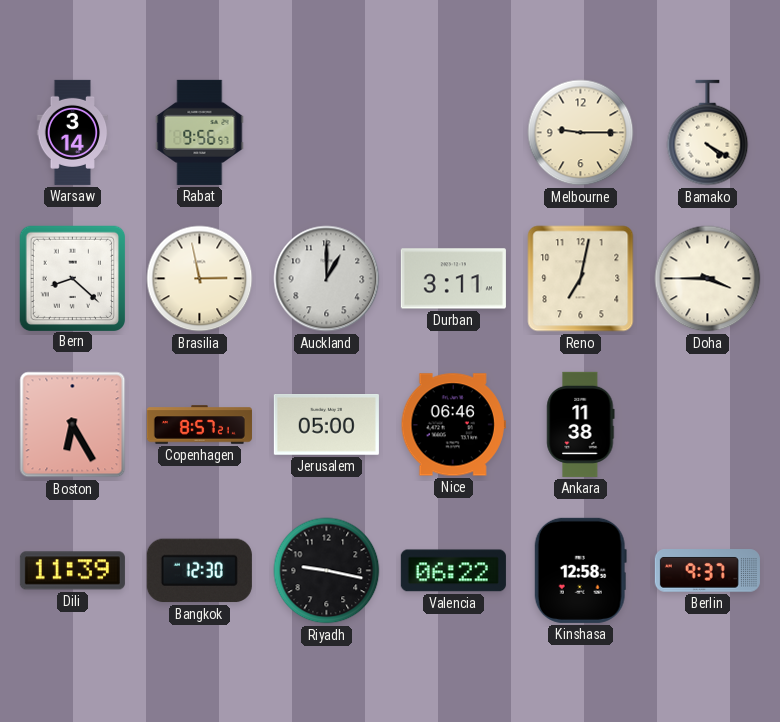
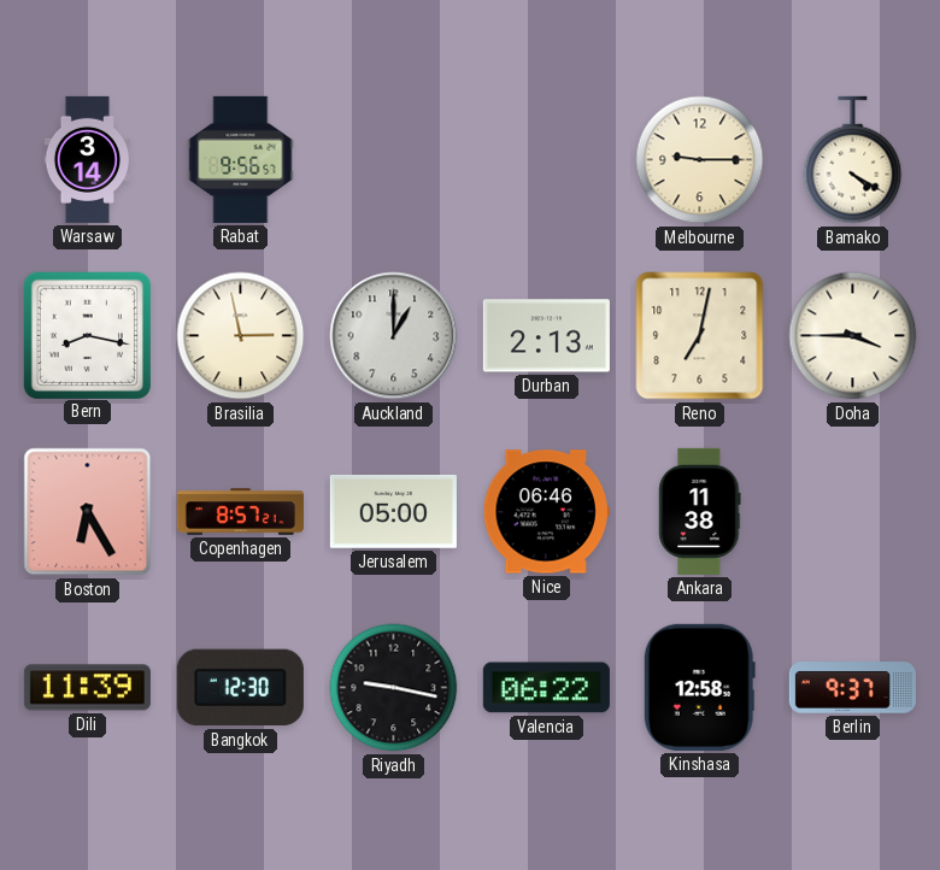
Bern: 8:22 -> 8:17
Durban: 3:11 -> 2:13
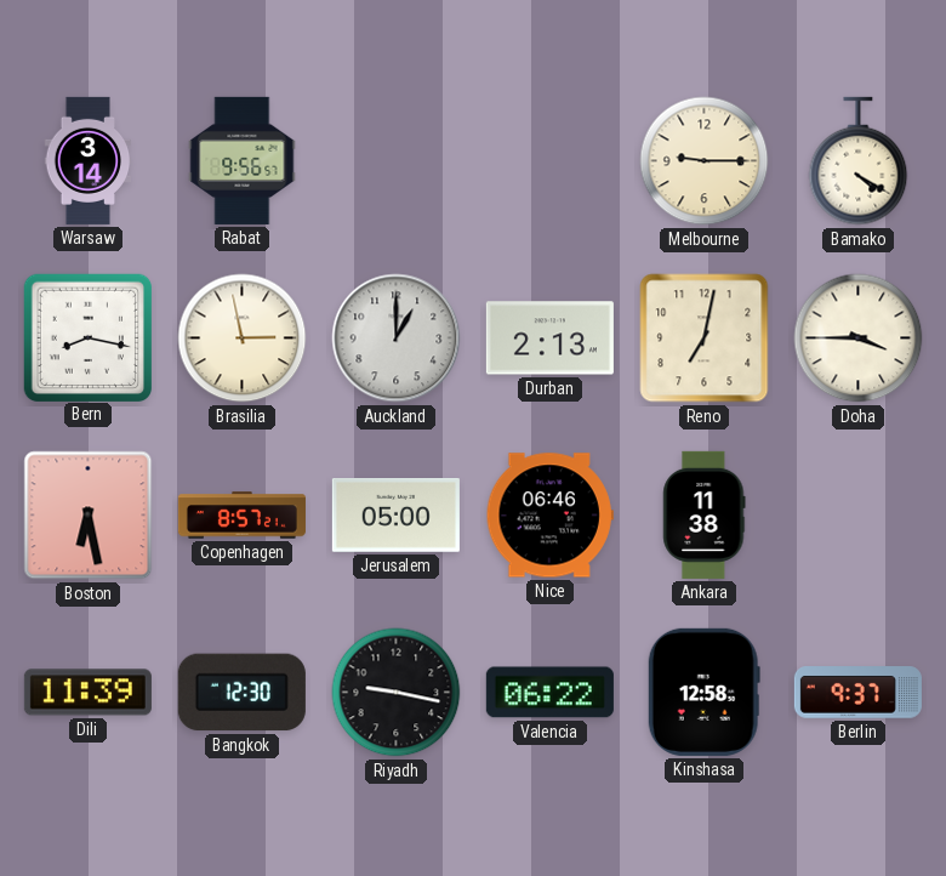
Boston: 6:25 -> 6:28
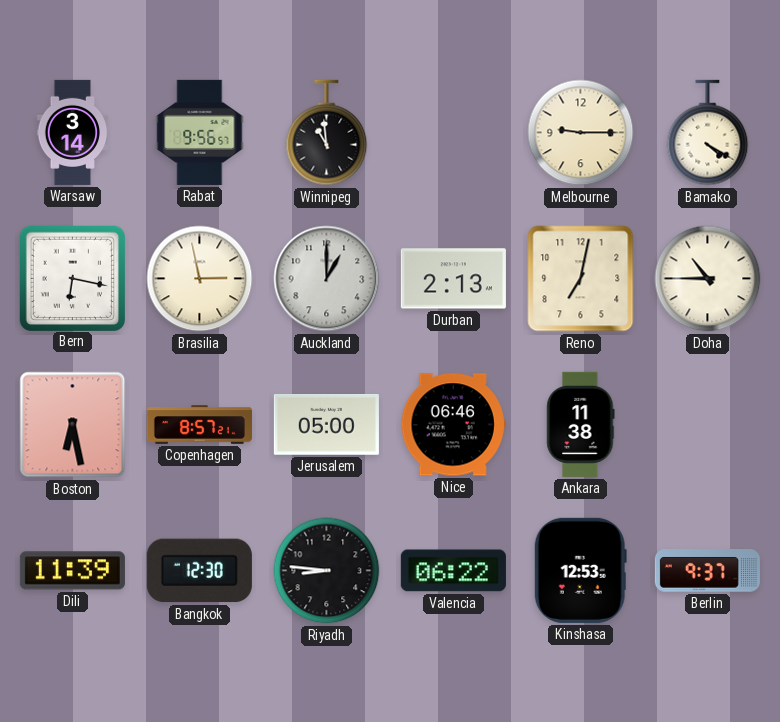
Winnipeg: none -> 10:59
Bern: 8:17 -> 6:17
Doha: 3:45 -> 10:45
Riyadh: 9:17 -> 8:46
Kinshasa: 12:58 -> 12:53
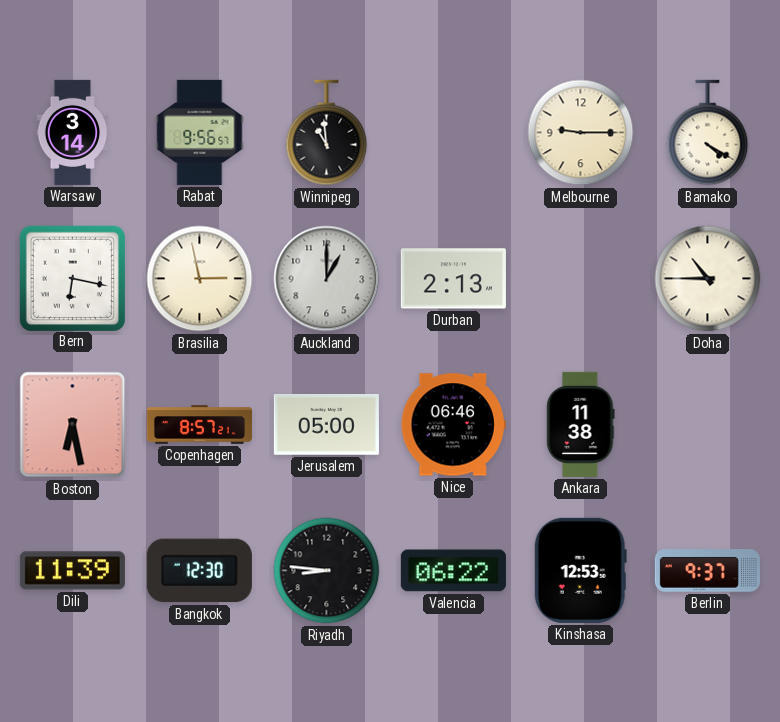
Reno: 7:02 -> none
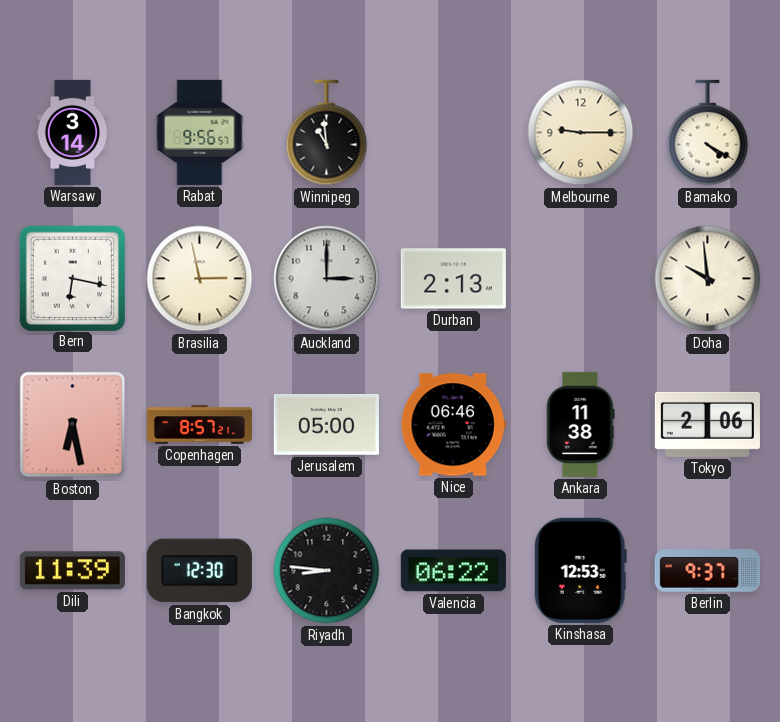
Auckland: 1:00 -> 3:00
Doha: 10:45 -> 9:59
Tokyo: none -> 2:06
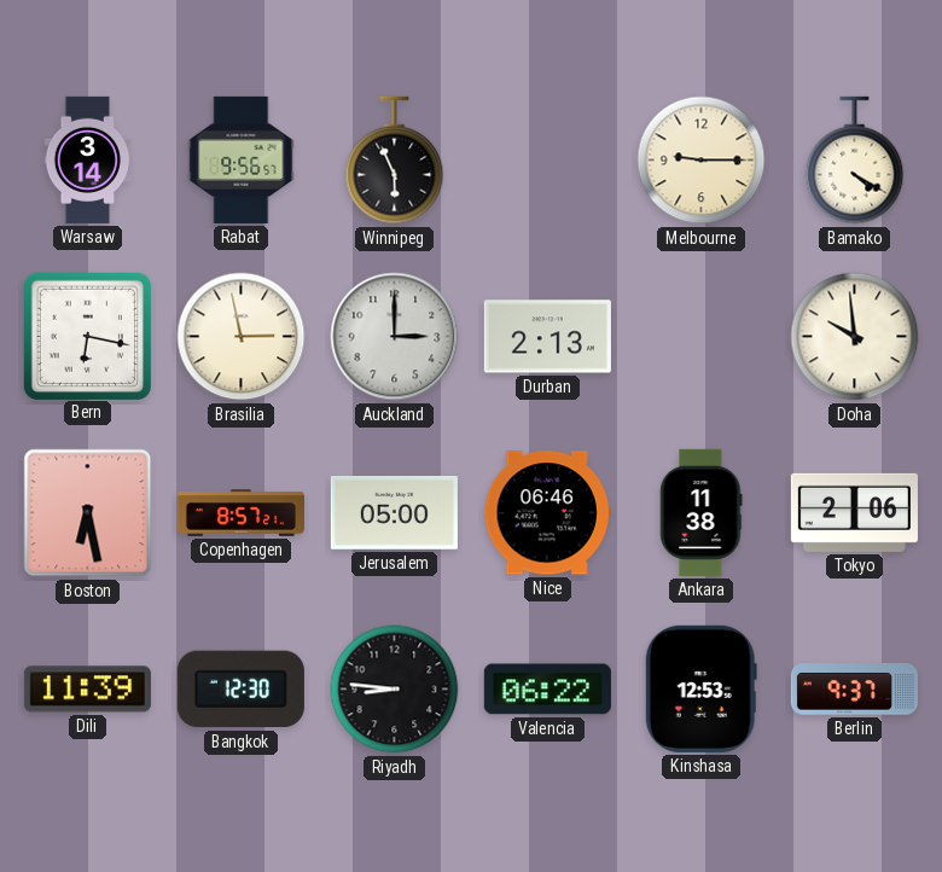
Winnipeg: 10:59 -> 5:56
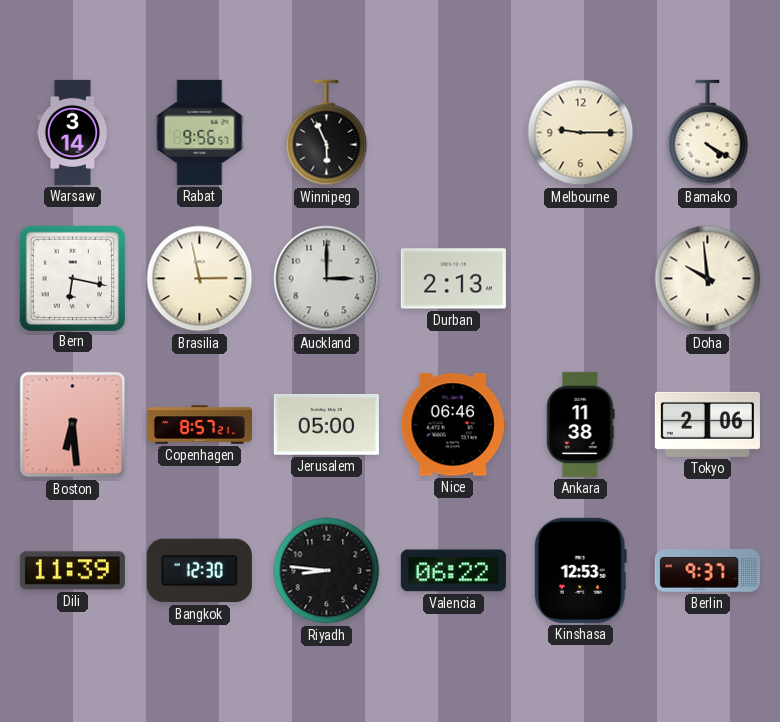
Boston: 6:28 -> 6:29
